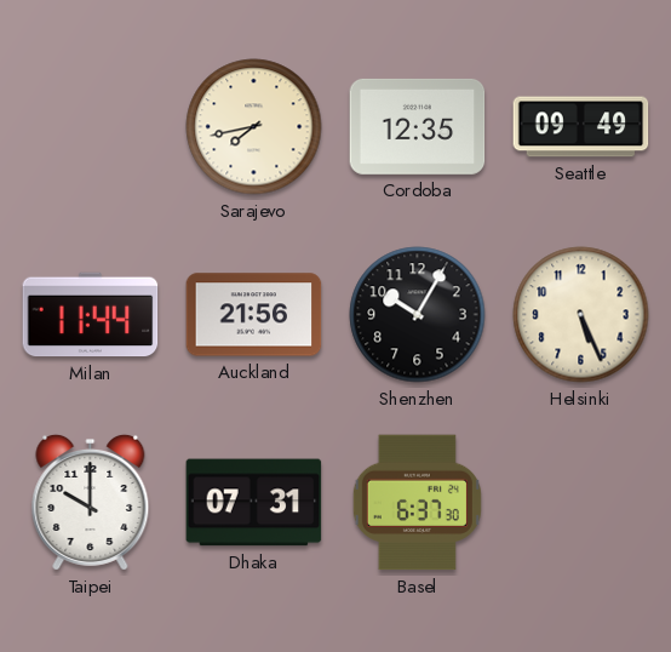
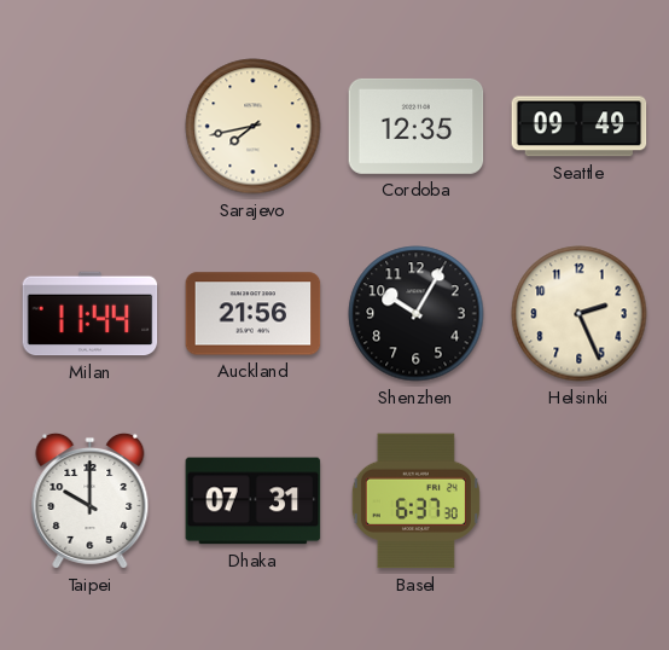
Helsinki: 5:26 -> 2:26
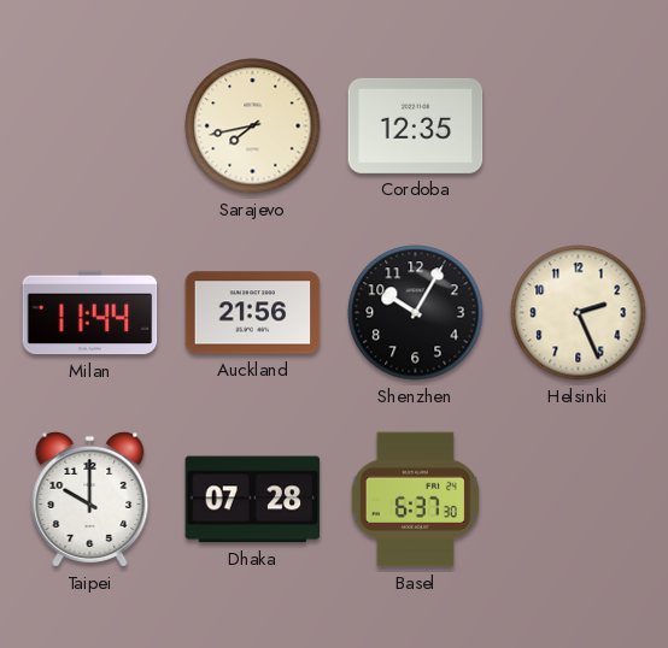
Seattle: 09:49 -> none
Dhaka: 07:31 -> 07:28
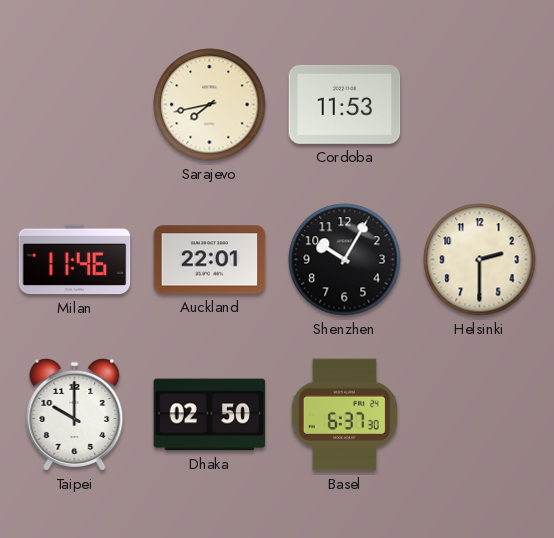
Cordoba: 12:35 -> 11:53
Milan: 11:44 -> 11:46
Auckland: 21:56 -> 22:01
Helsinki: 2:26 -> 2:30
Dhaka: 07:28 -> 02:50
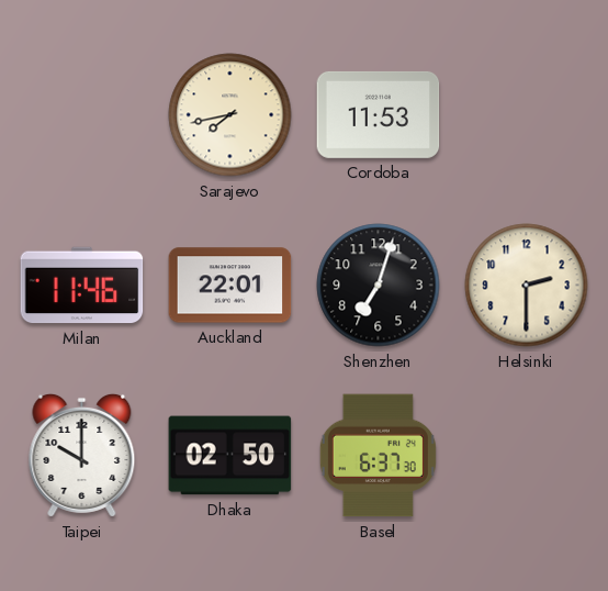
Shenzhen: 10:05 -> 7:03
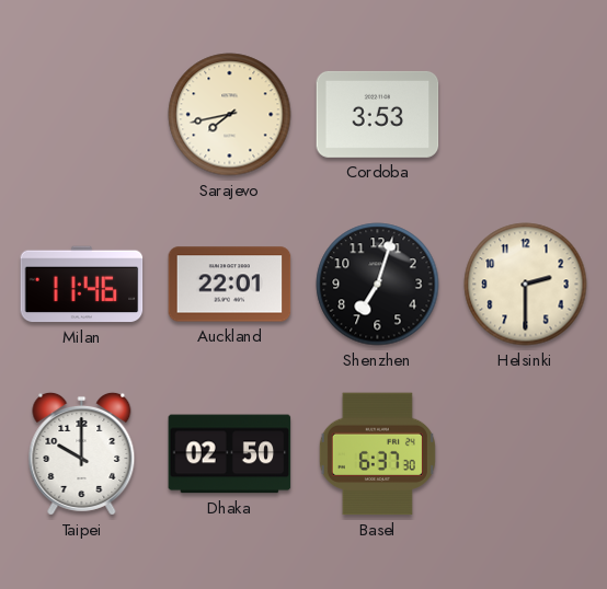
Cordoba: 11:53 -> 3:53
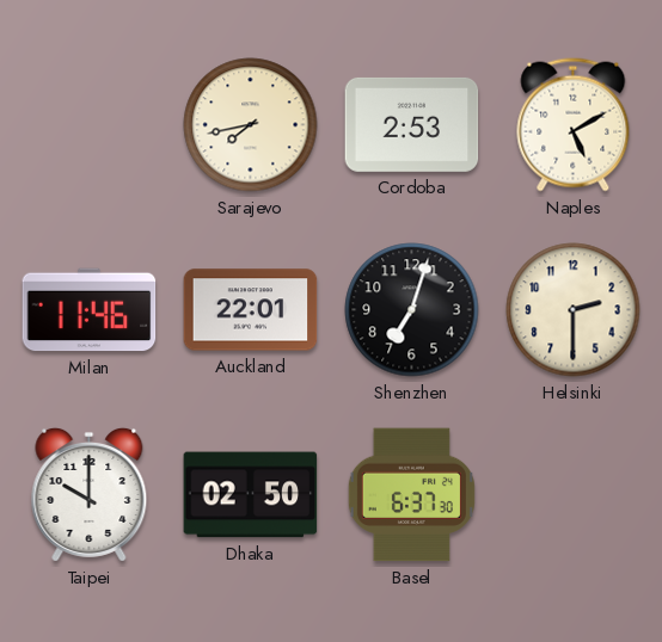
Cordoba: 3:53 -> 2:53
Naples: none -> 5:10
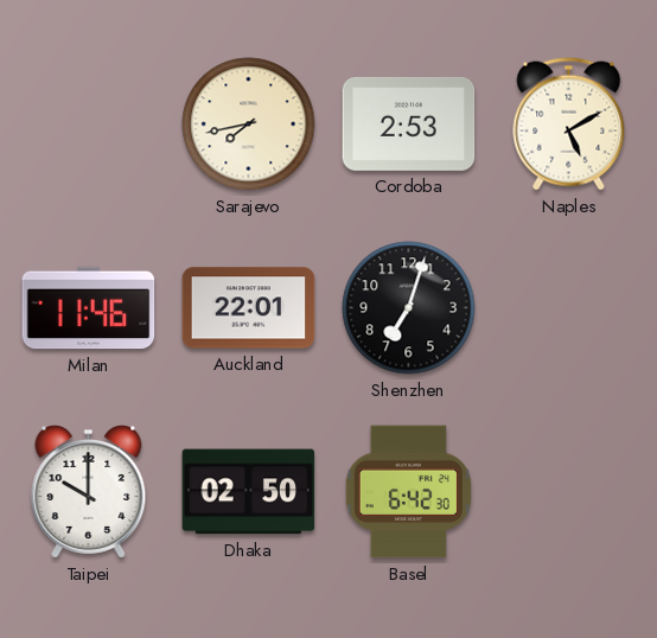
Helsinki: 2:30 -> none
Basel: 6:37 -> 6:42
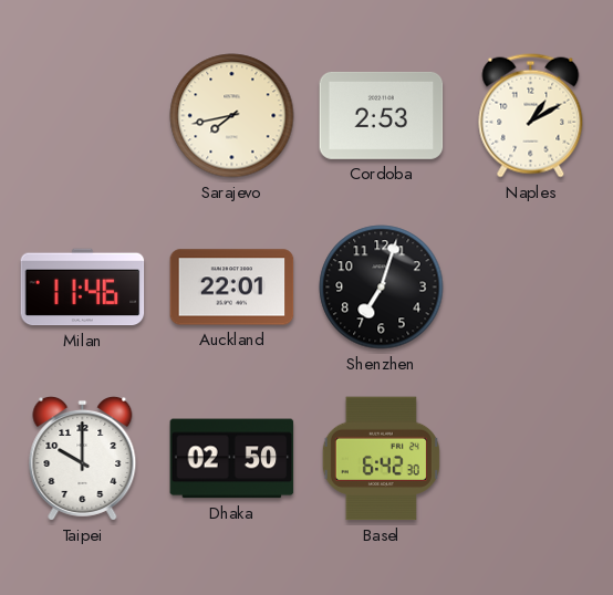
Naples: 5:10 -> 1:10
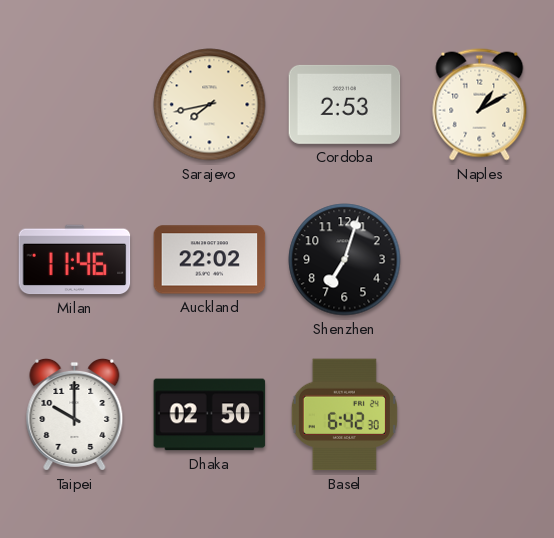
Auckland: 22:01 -> 22:02
